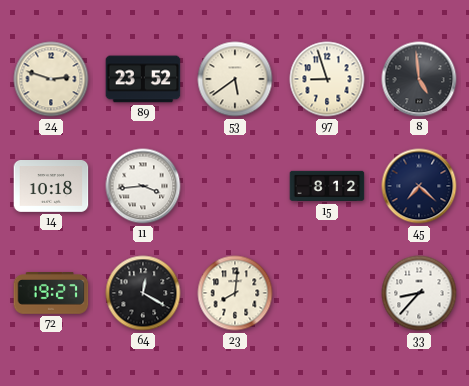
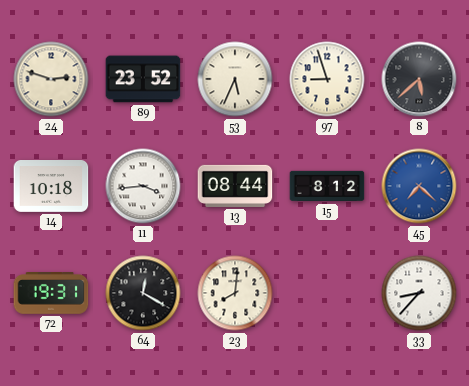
53: 5:39 -> 5:34
8: 4:59 -> 5:38
13: none -> 08:44
45 dial: navy -> blue
72: 19:27 -> 19:31
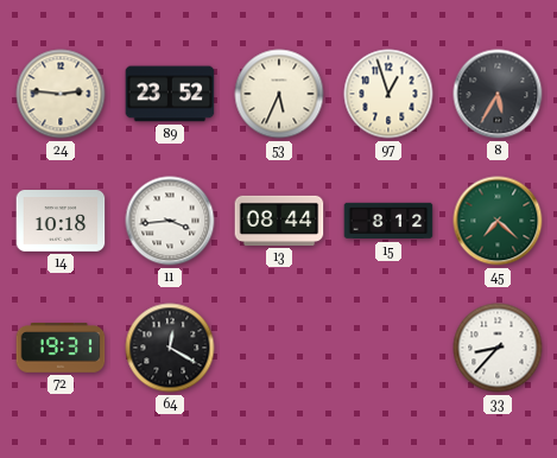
24: 2:48 -> 2:46
97: 8:57 -> 12:57
8: 5:38 -> 5:35
45 dial: blue -> green
23: 8:01 -> none
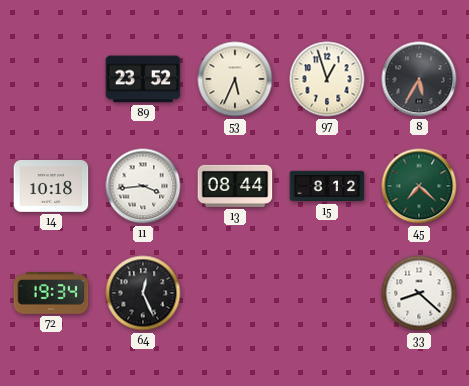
24: 2:46 -> none
72: 19:31 -> 19:34
64: 12:20 -> 12:26
33: 8:37 -> 8:22
